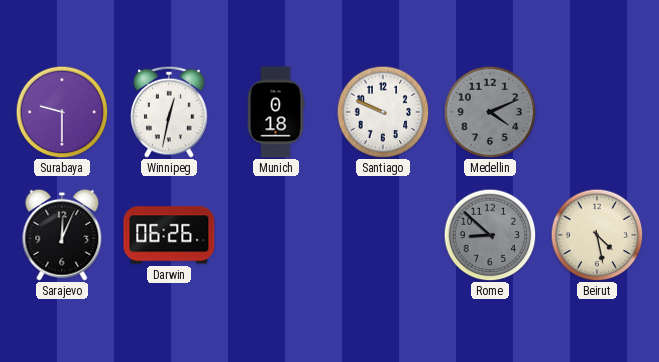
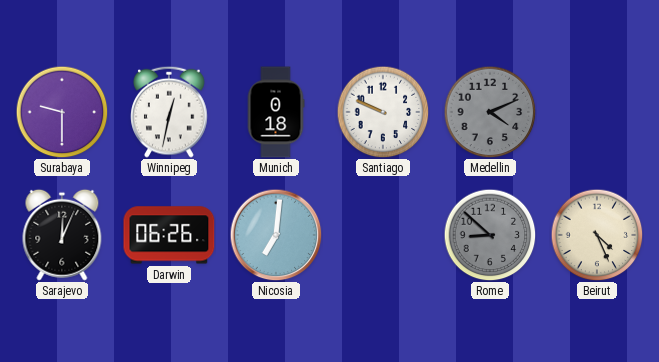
Nicosia: none -> 7:01
Beirut: 4:28 -> 4:26
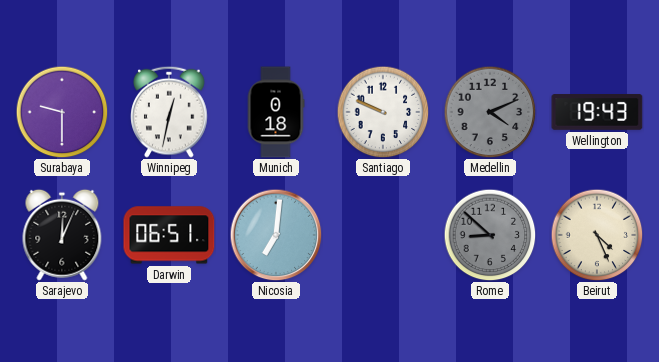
Wellington: none -> 19:43
Darwin: 06:26 -> 06:51
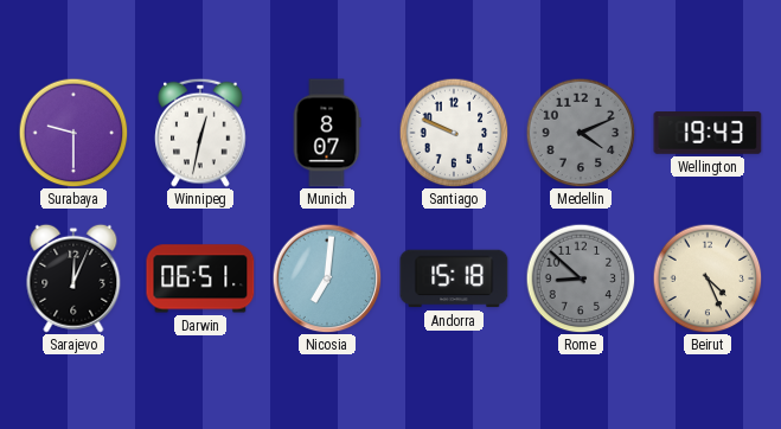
Munich: 0:18 -> 8:07
Andorra: none -> 15:18
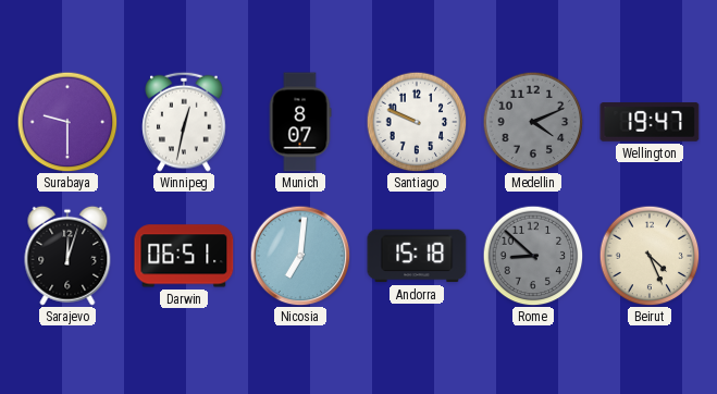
Wellington: 19:43 -> 19:47
Sarajevo: 12:04 -> 12:03
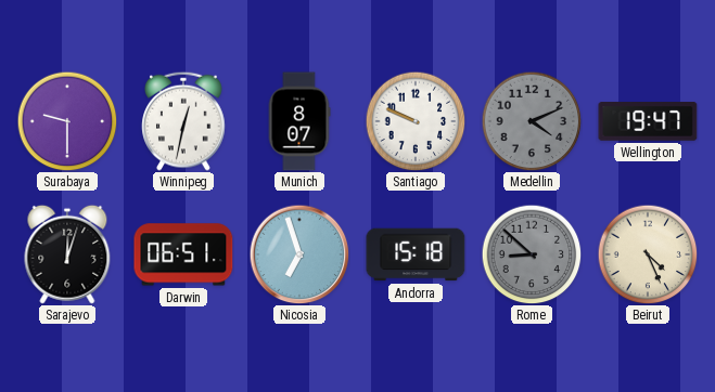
Nicosia: 7:01 -> 6:57
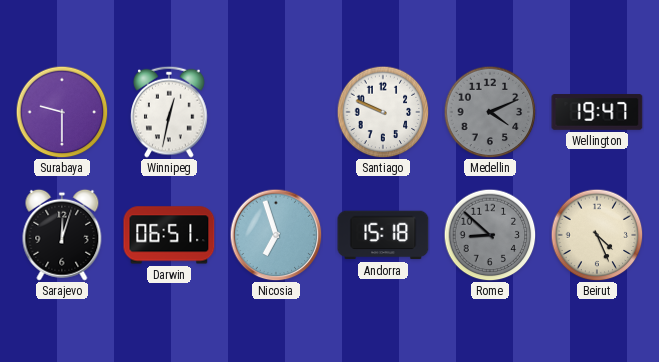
Munich: 8:07 -> none
